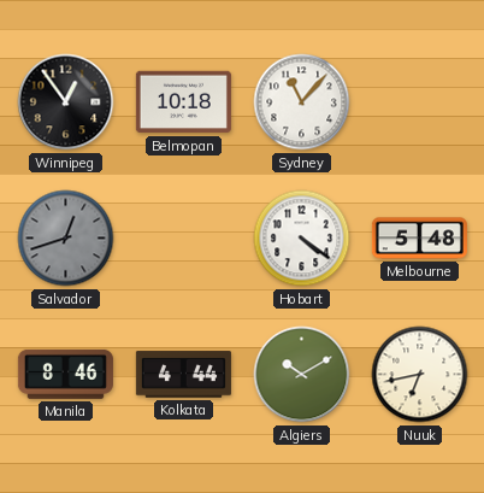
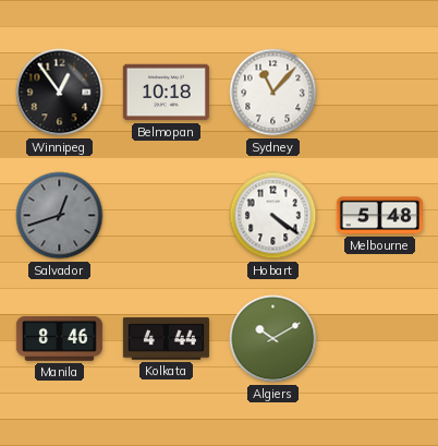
Nuuk: 6:43 -> none
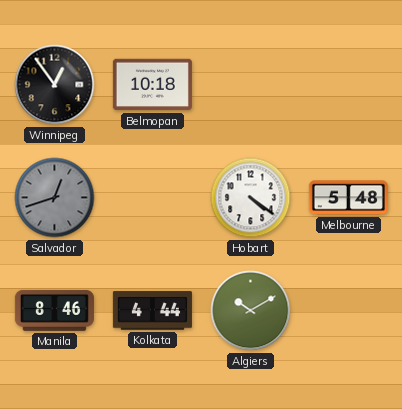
Sydney: 11:07 -> none
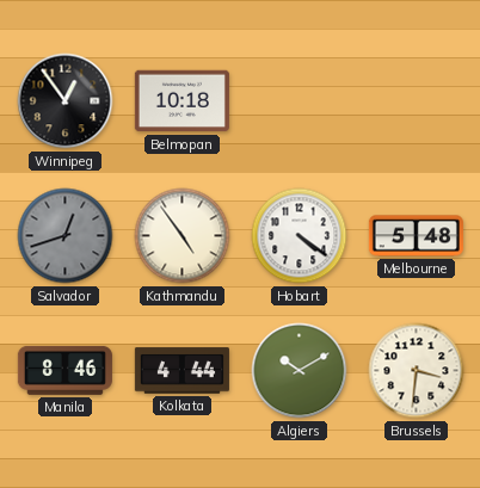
Kathmandu: none -> 4:54
Brussels: none -> 3:31
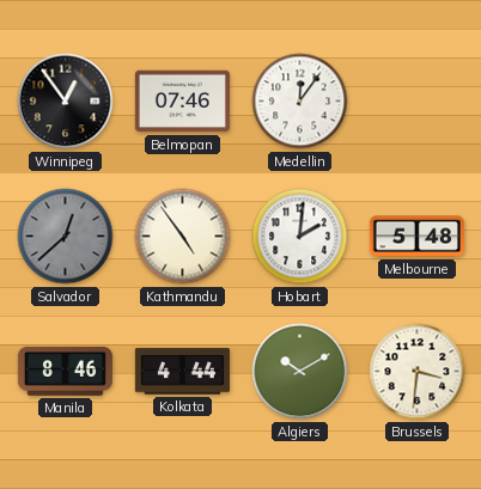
Belmopan: 10:18 -> 07:46
Medellin: none -> 12:06
Salvador: 12:42 -> 12:38
Hobart: 4:21 -> 2:01
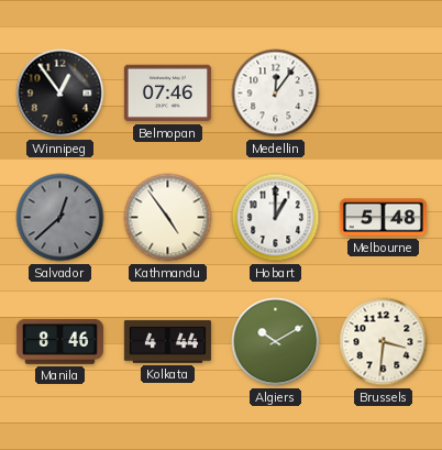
Hobart: 2:01 -> 1:00
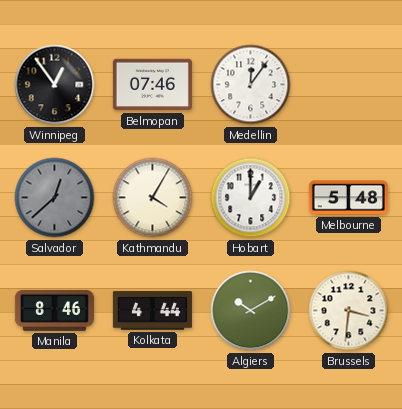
Kathmandu: 4:54 -> 4:05
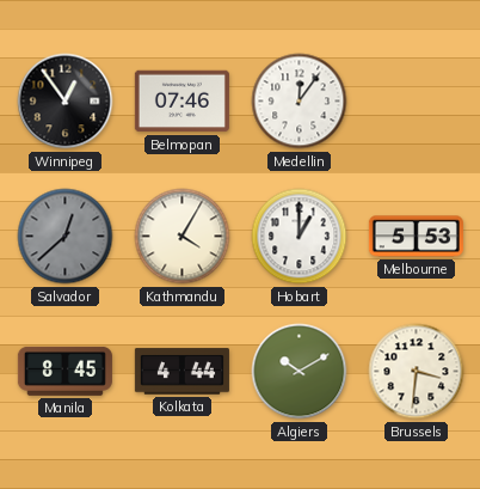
Melbourne: 5:48 -> 5:53
Manila: 8:46 -> 8:45
